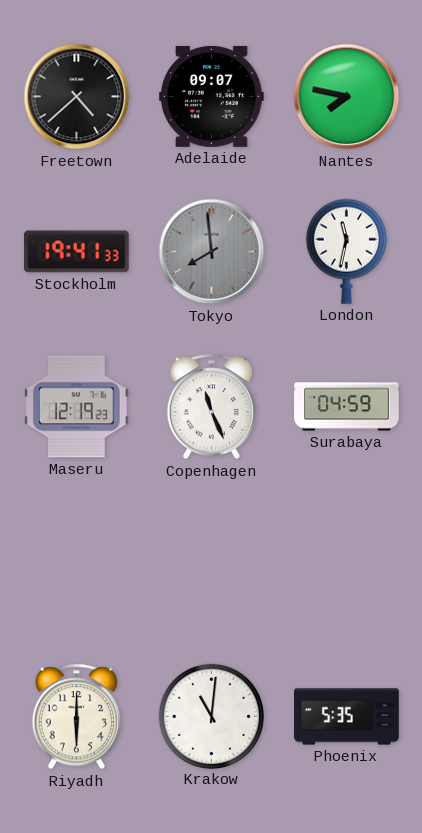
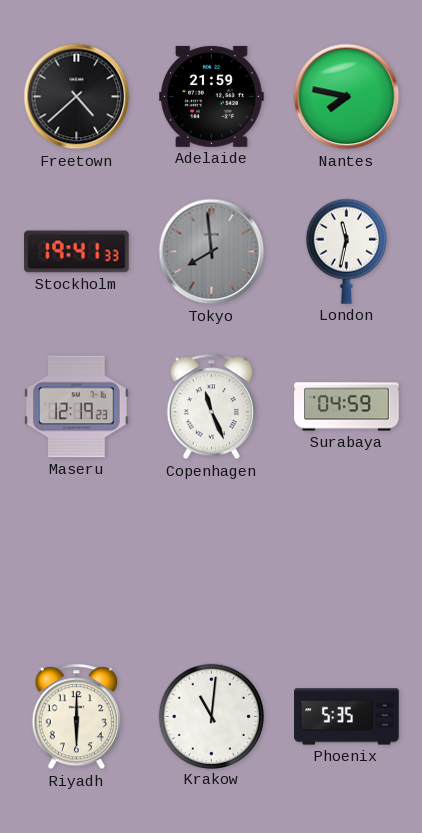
Adelaide: 09:07 -> 21:59
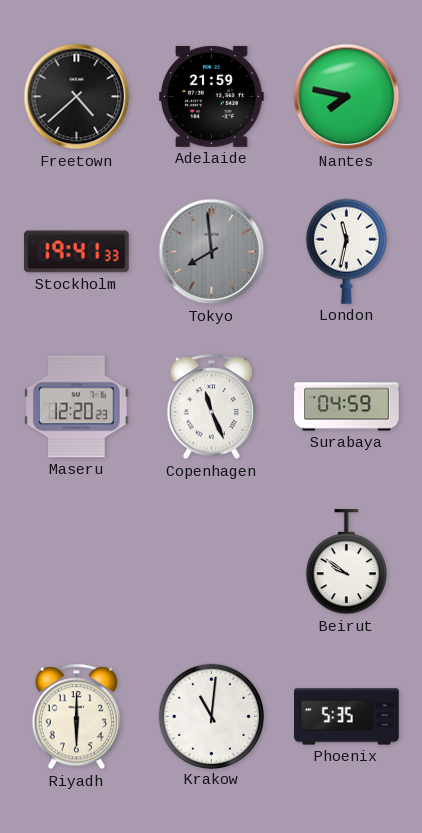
Maseru: 12:19 -> 12:20
Beirut: none -> 9:51
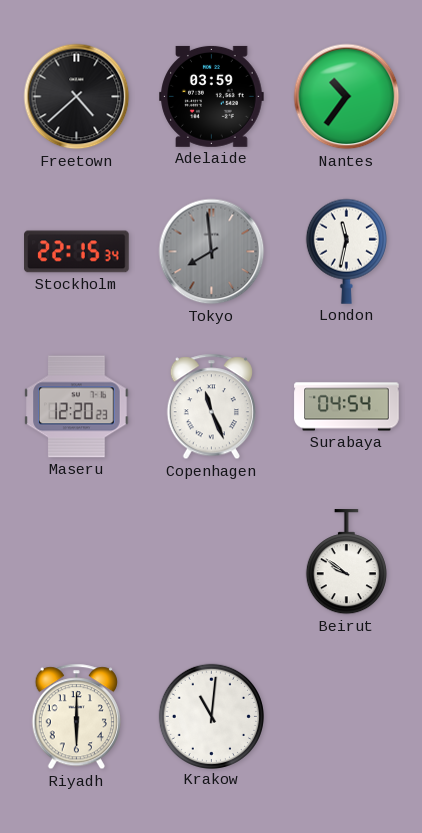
Adelaide: 21:59 -> 03:59
Nantes: 7:47 -> 10:36
Stockholm: 19:41 -> 22:15
Surabaya: 04:59 -> 04:54
Phoenix: 5:35 -> none
